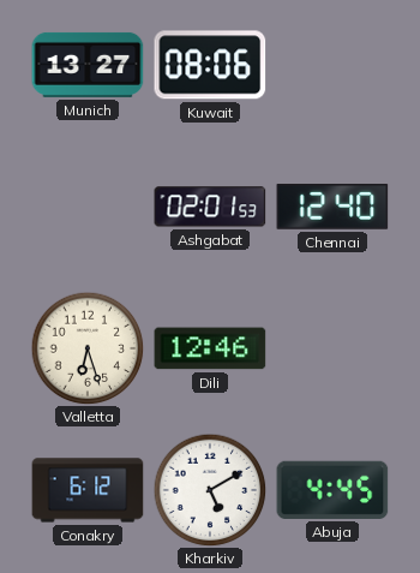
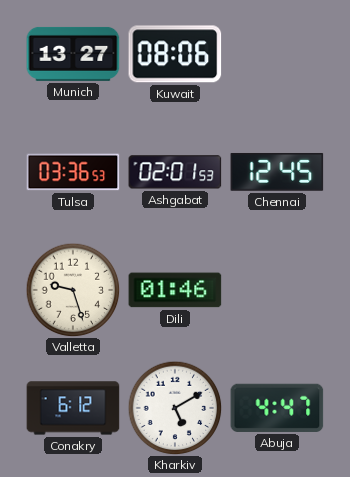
Tulsa: none -> 03:36
Chennai: 12:40 -> 12:45
Valletta: 6:27 -> 9:27
Dili: 12:46 -> 01:46
Abuja: 4:45 -> 4:47
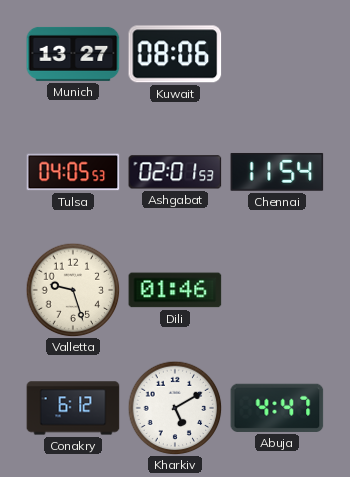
Tulsa: 03:36 -> 04:05
Chennai: 12:45 -> 11:54
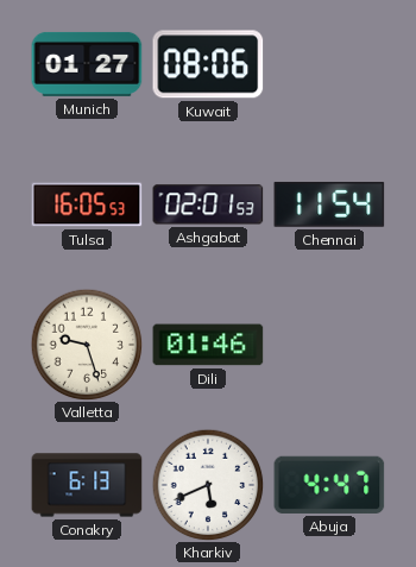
Munich: 13:27 -> 01:27
Tulsa: 04:05 -> 16:05
Conakry: 6:12 -> 6:13
Kharkiv: 5:10 -> 5:41
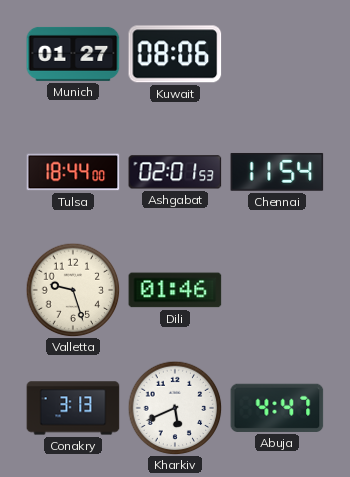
Tulsa: 16:05 -> 18:44
Conakry: 6:13 -> 3:13
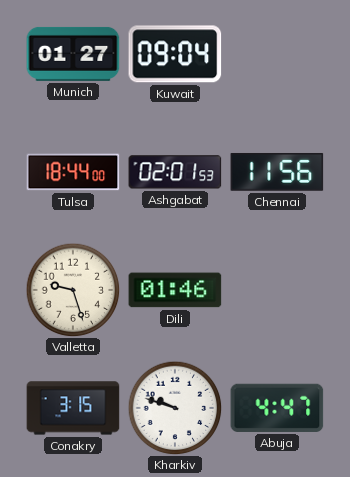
Kuwait: 08:06 -> 09:04
Chennai: 11:54 -> 11:56
Conakry: 3:13 -> 3:15
Kharkiv: 5:41 -> 9:48
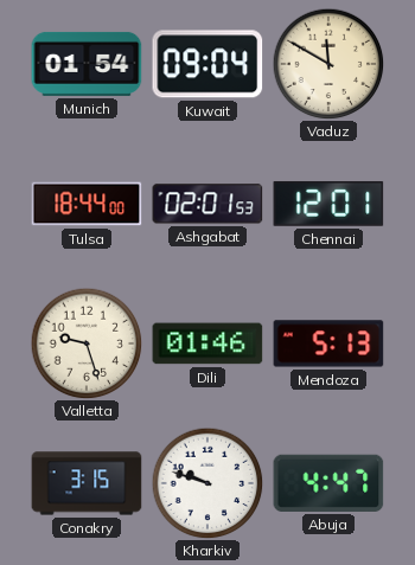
Munich: 01:27 -> 01:54
Vaduz: none -> 11:50
Chennai: 11:56 -> 12:01
Mendoza: none -> 5:13
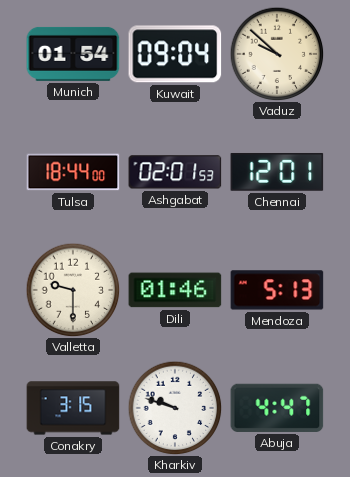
Vaduz: 11:50 -> 9:52
Valletta: 9:27 -> 9:30
